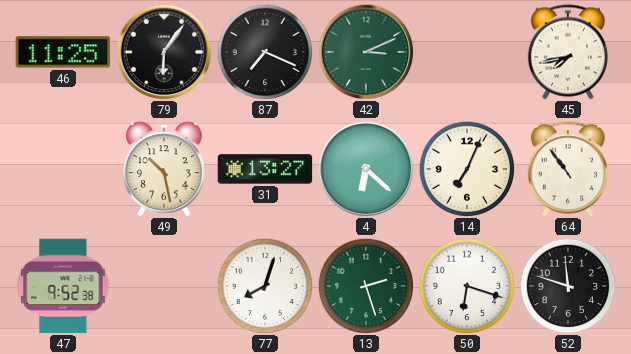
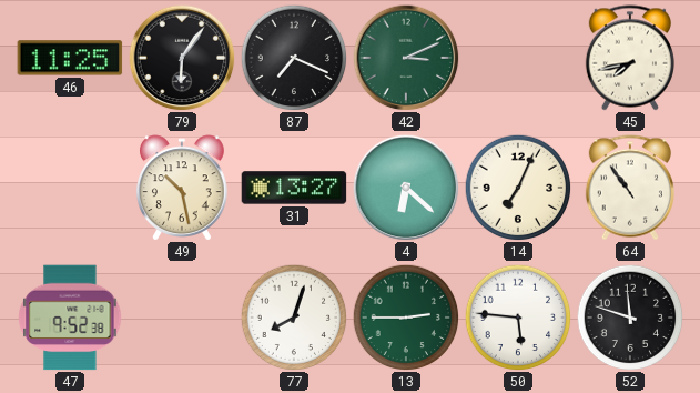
13: 2:27 -> 2:45
50: 6:18 -> 5:46
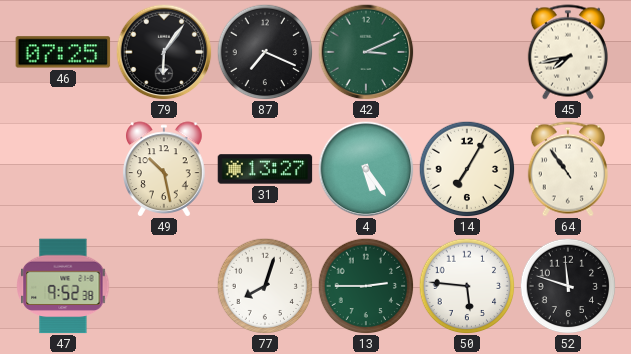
46: 11:25 -> 07:25
4: 6:22 -> 5:24
14: 7:04 -> 7:05
